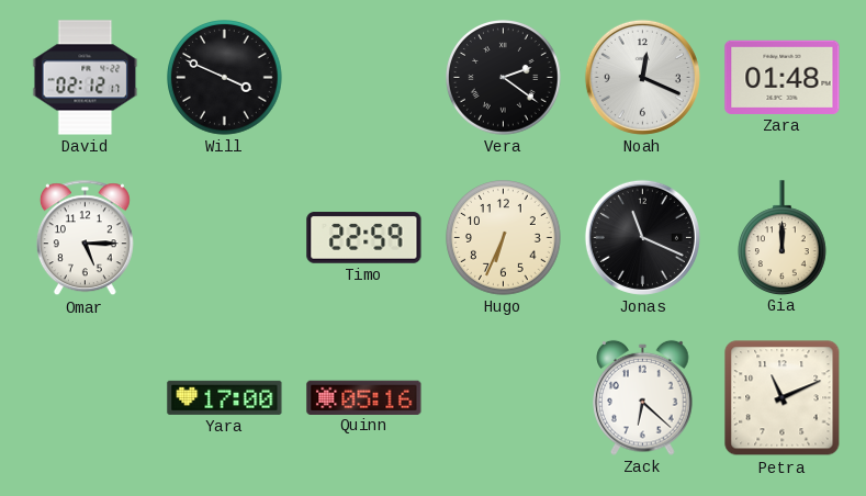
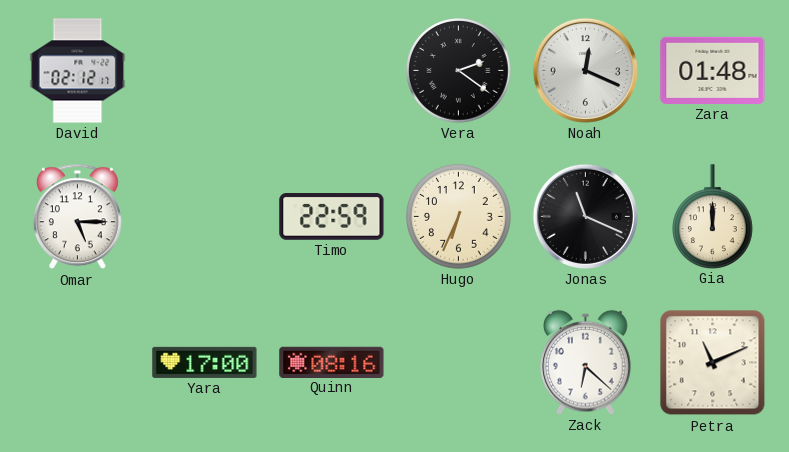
Will: 3:49 -> none
Quinn: 05:16 -> 08:16
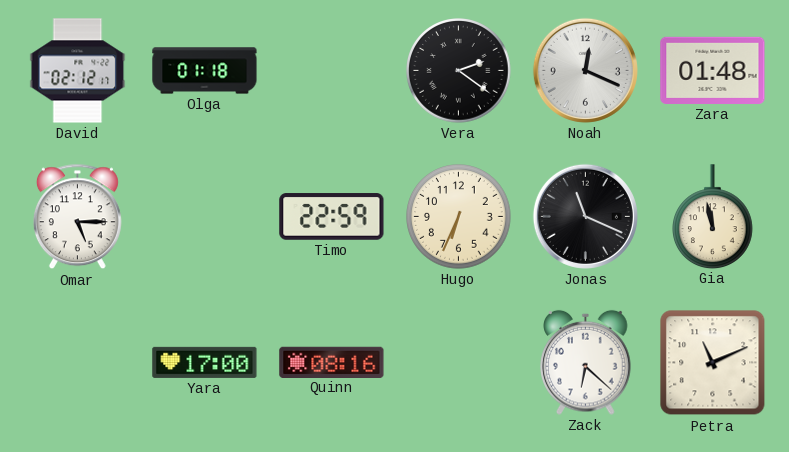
Olga: none -> 01:18
Gia: 12:00 -> 11:58
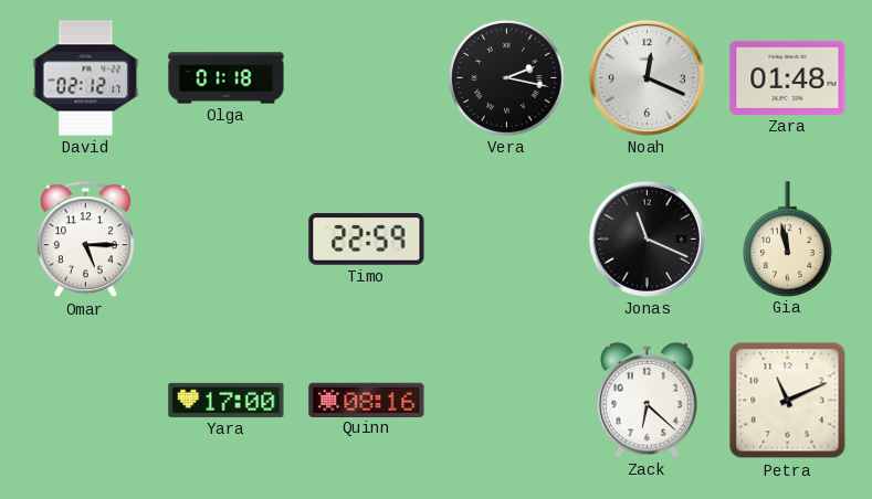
Vera: 2:21 -> 2:17
Hugo: 6:34 -> none
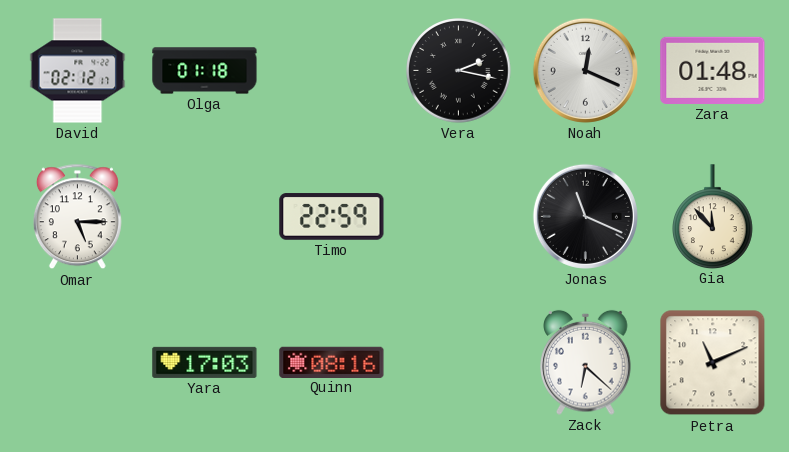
Gia: 11:58 -> 11:53
Yara: 17:00 -> 17:03
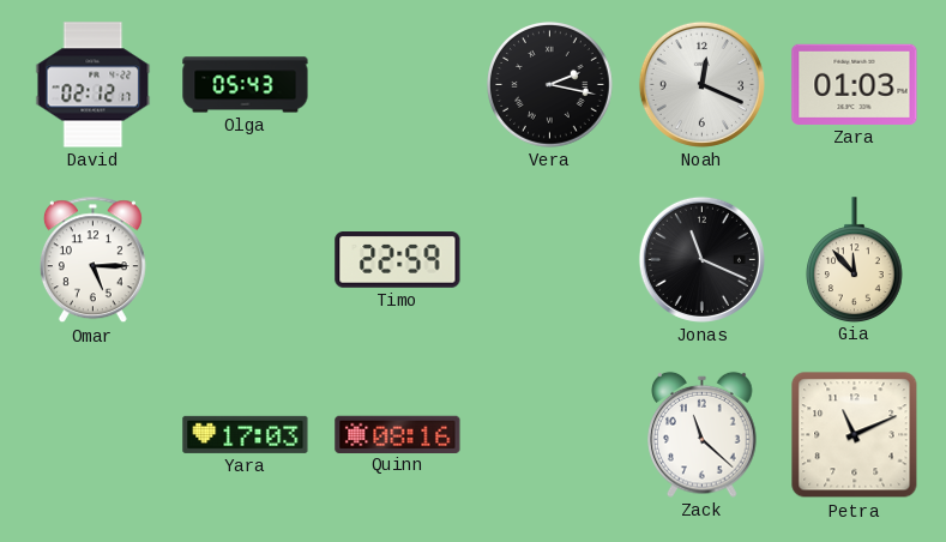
Olga: 01:18 -> 05:43
Zara: 01:48 -> 01:03
Zack: 6:22 -> 11:22
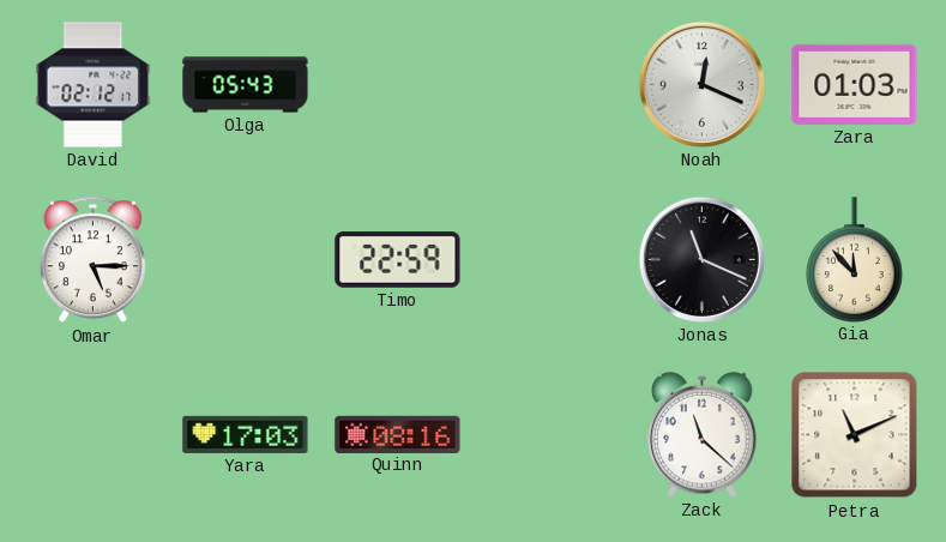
Vera: 2:17 -> none
